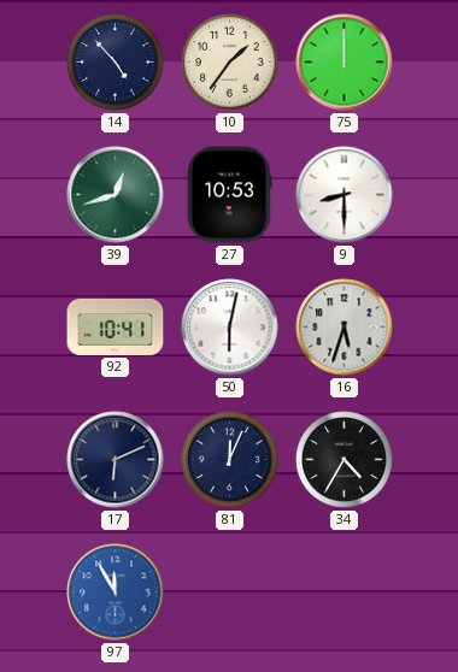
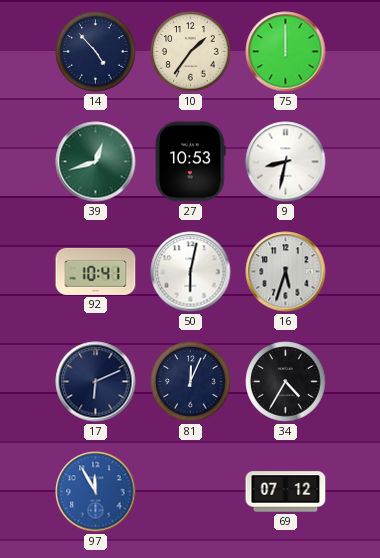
9: 8:30 -> 8:32
69: none -> 07:12
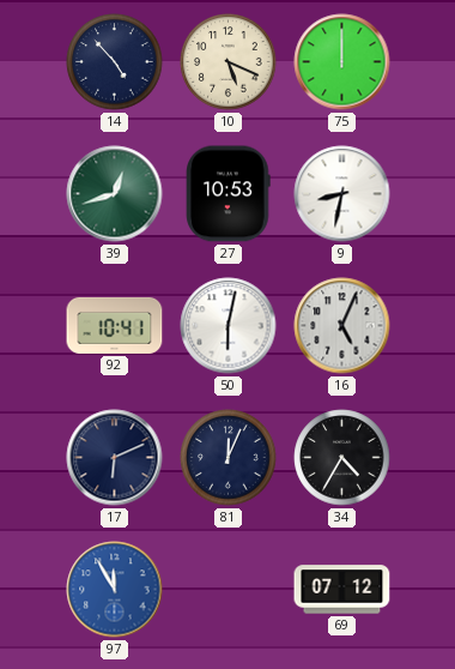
10: 1:36 -> 5:19
16: 5:33 -> 5:04
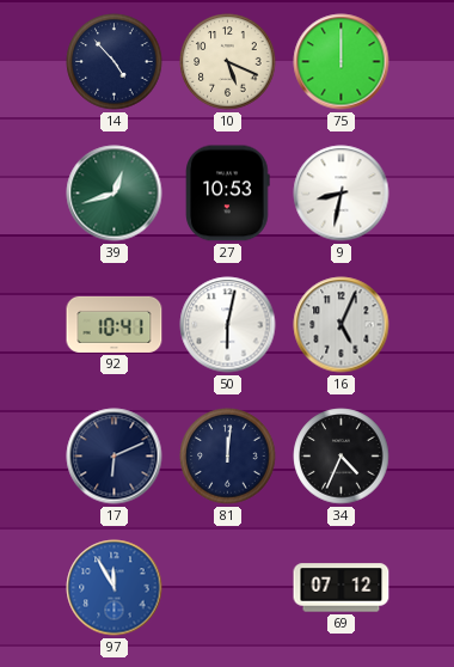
81: 12:04 -> 12:01
34: 4:35 -> 4:34
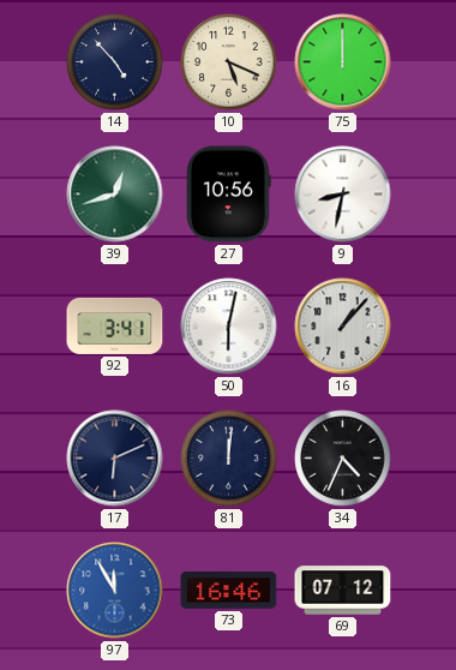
27: 10:53 -> 10:56
92: 10:41 -> 3:41
16: 5:04 -> 1:07
73: none -> 16:46
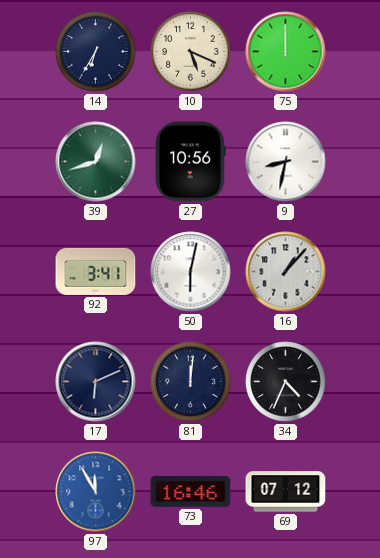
14: 4:53 -> 6:35
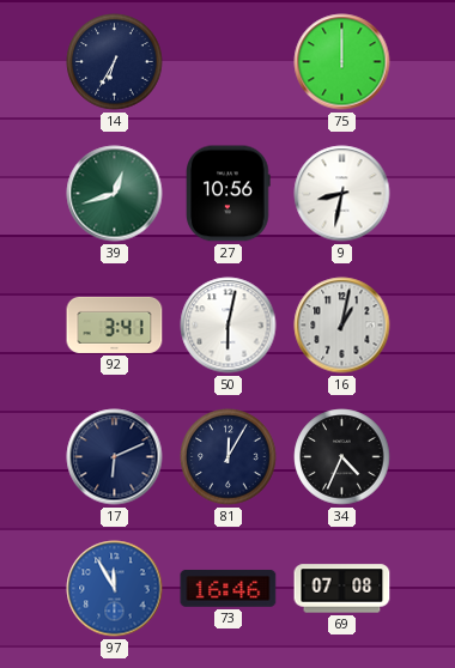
10: 5:19 -> none
16: 1:07 -> 1:02
81: 12:01 -> 12:05
69: 07:12 -> 07:08
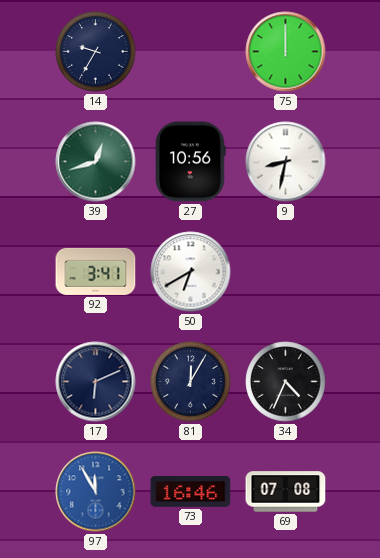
14: 6:35 -> 9:35
50: 6:02 -> 6:40
16: 1:02 -> none
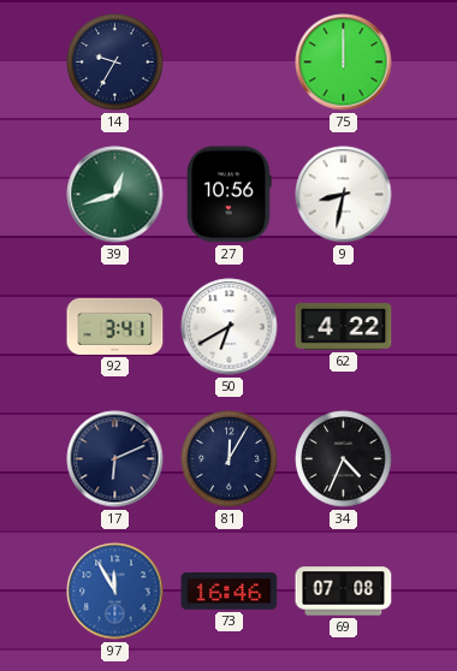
62: none -> 4:22
